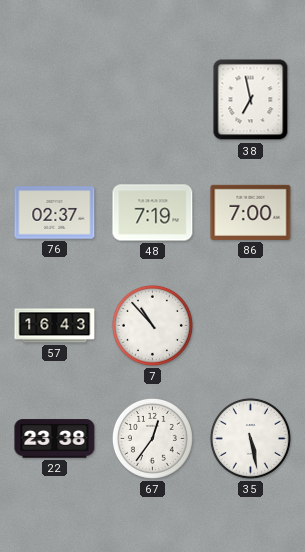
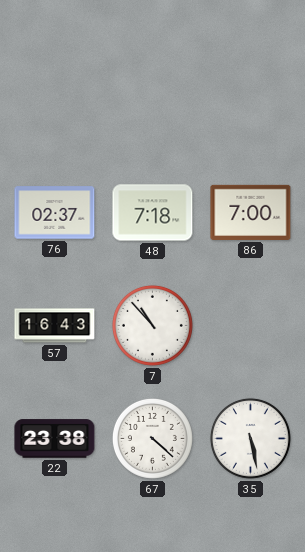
38: 6:58 -> none
48: 7:19 -> 7:18
67: 12:36 -> 4:22
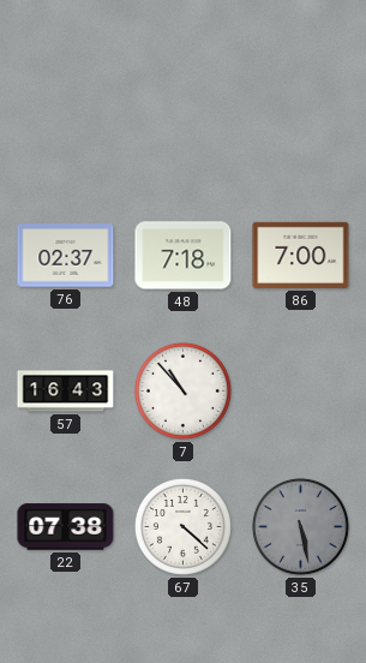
22: 23:38 -> 07:38
35 dial: white -> grey
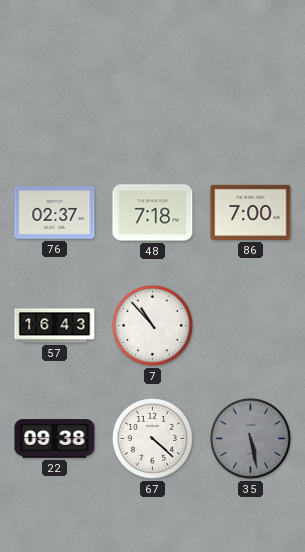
22: 07:38 -> 09:38
